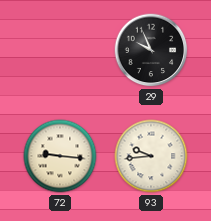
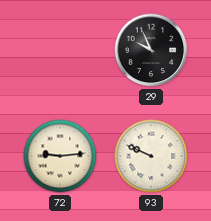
72: 9:16 -> 9:14
93: 9:44 -> 9:49
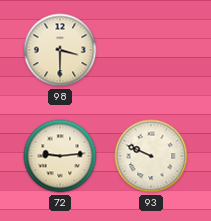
98: none -> 3:30
29: 9:56 -> none
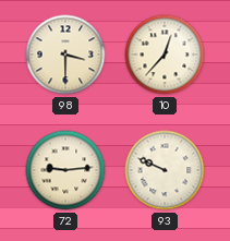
10: none -> 12:37
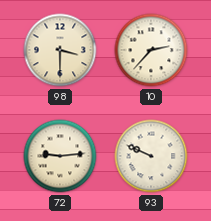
10: 12:37 -> 2:37
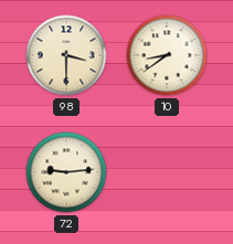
10: 2:37 -> 8:39
93: 9:49 -> none
